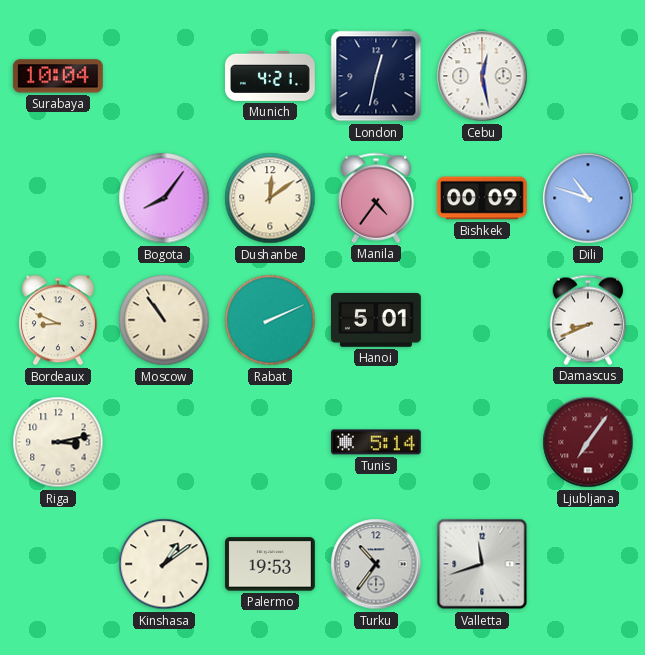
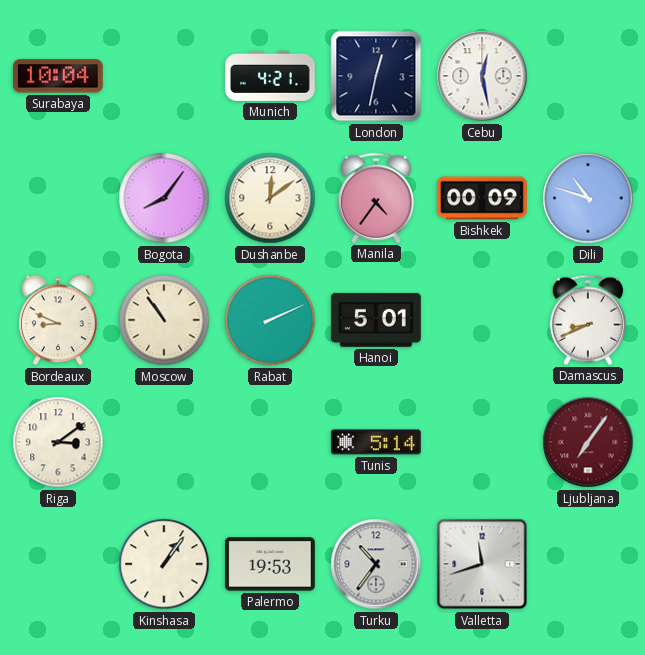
Riga: 3:13 -> 3:09
Kinshasa: 1:09 -> 1:06
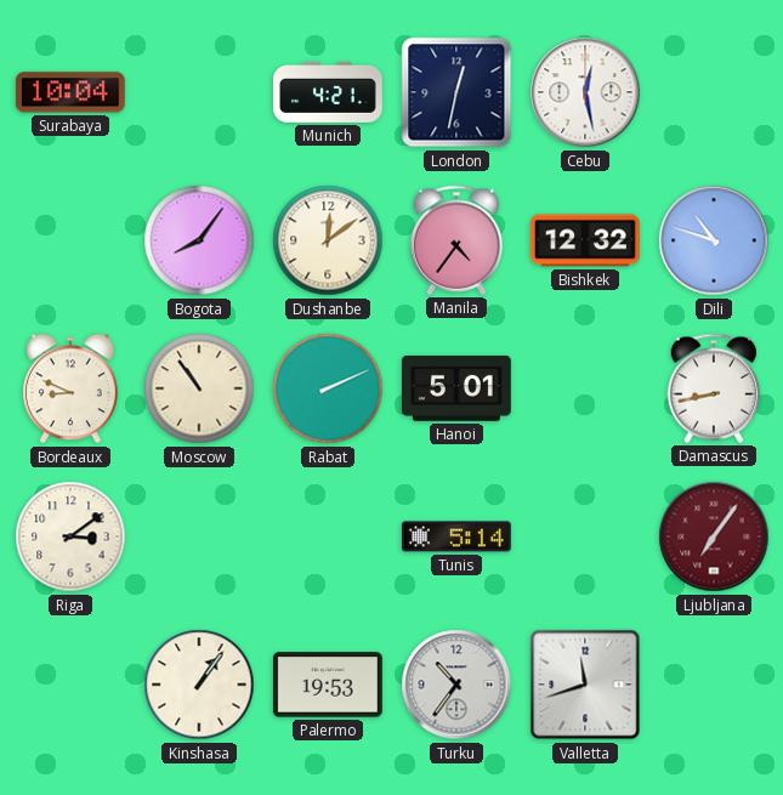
Bishkek: 00:09 -> 12:32
Damascus: 8:41 -> 8:43
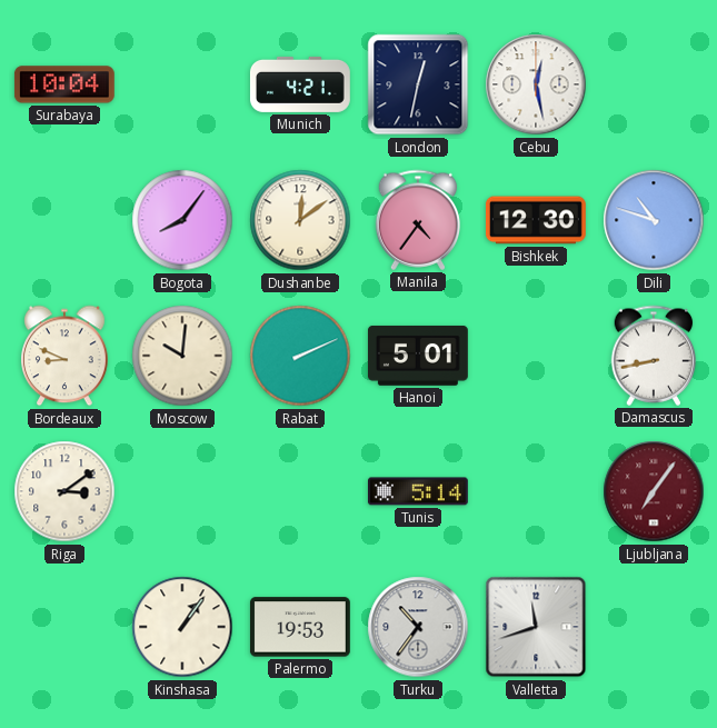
Bishkek: 12:32 -> 12:30
Moscow: 10:54 -> 10:01
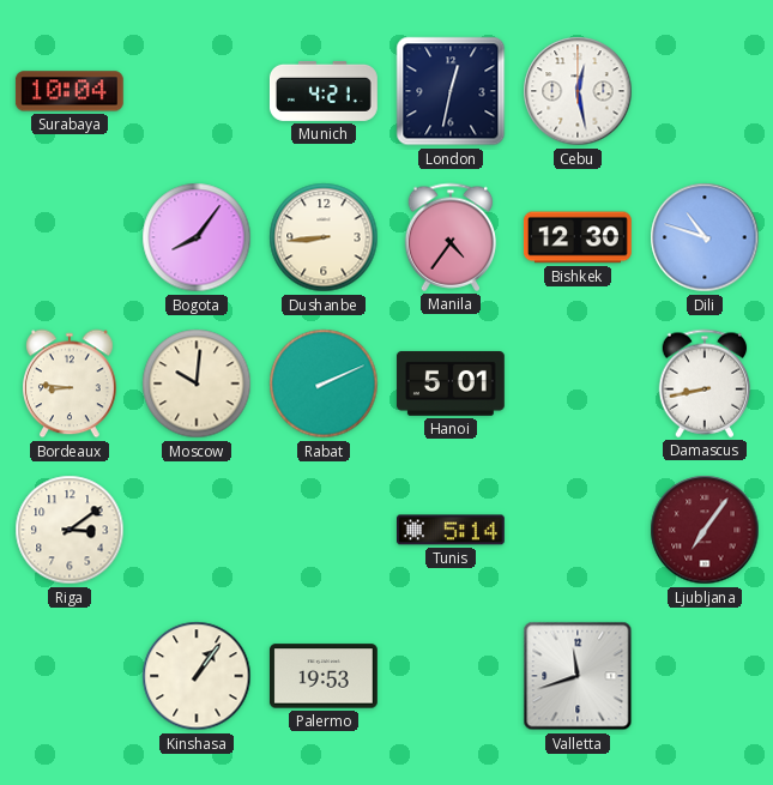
Dushanbe: 12:09 -> 8:44
Bordeaux: 8:49 -> 8:46
Turku: 10:36 -> none
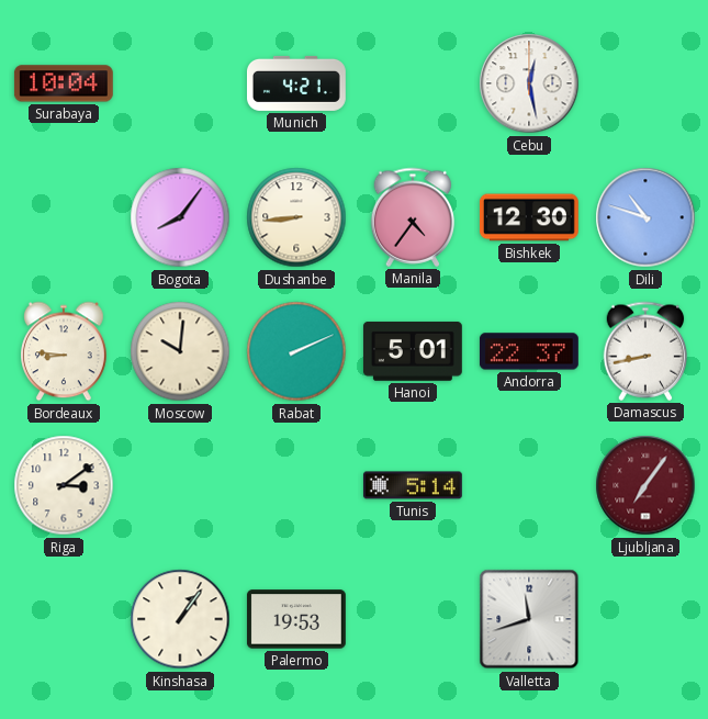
London: 12:32 -> none
Andorra: none -> 22:37
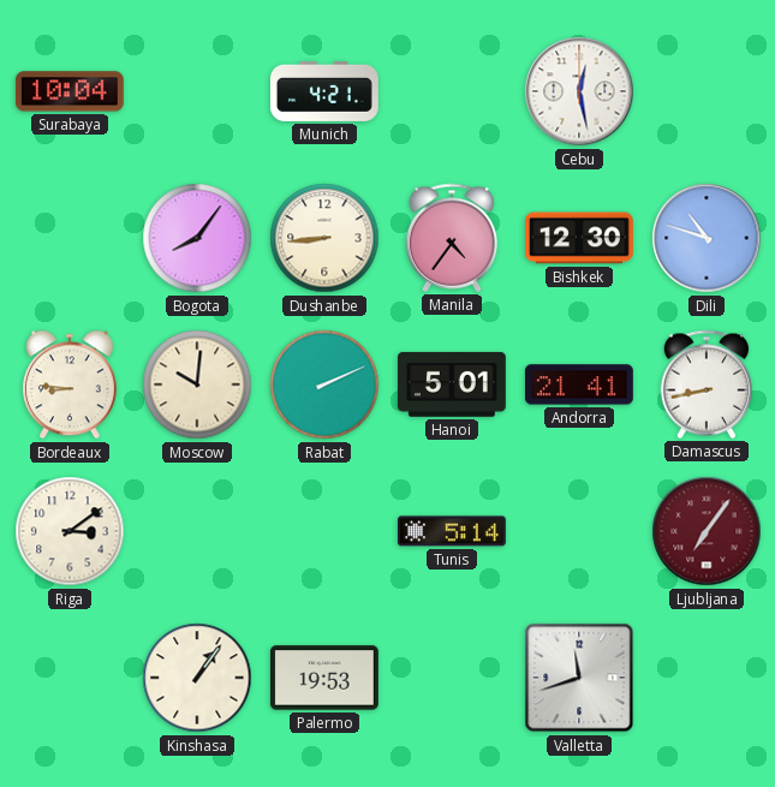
Andorra: 22:37 -> 21:41
